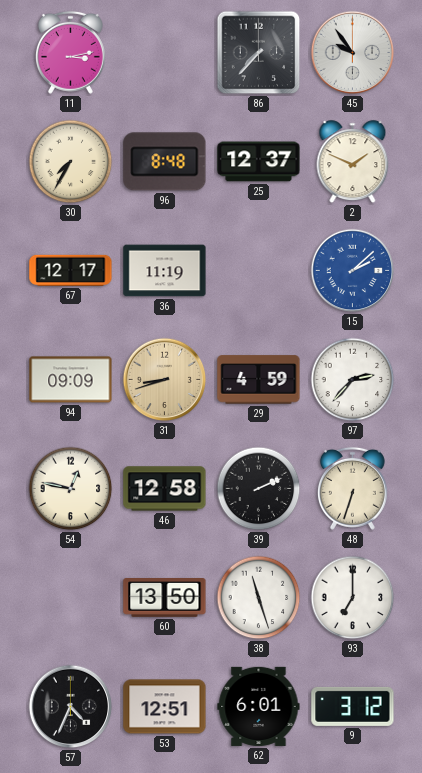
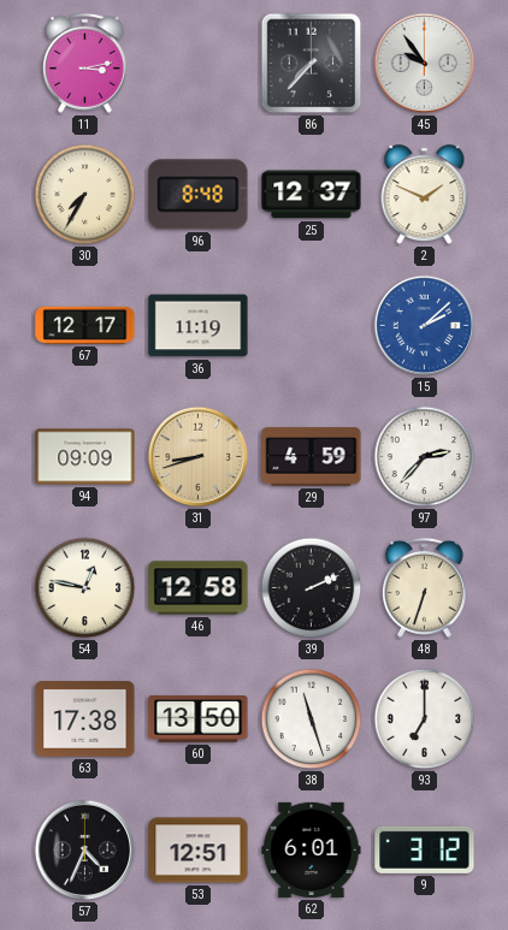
63: none -> 17:38
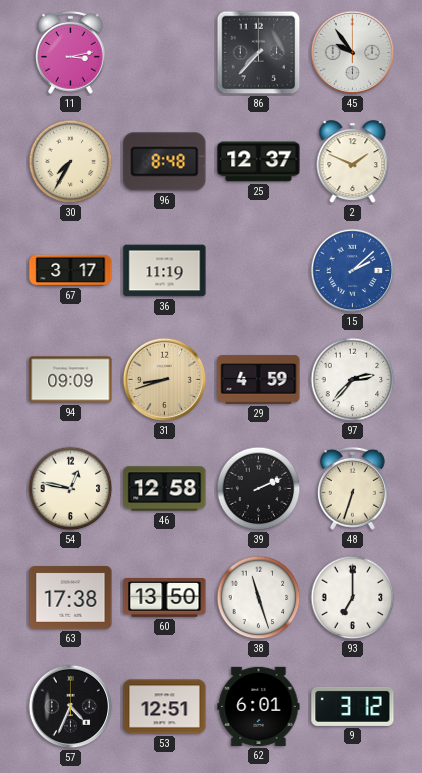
67: 12:17 -> 3:17
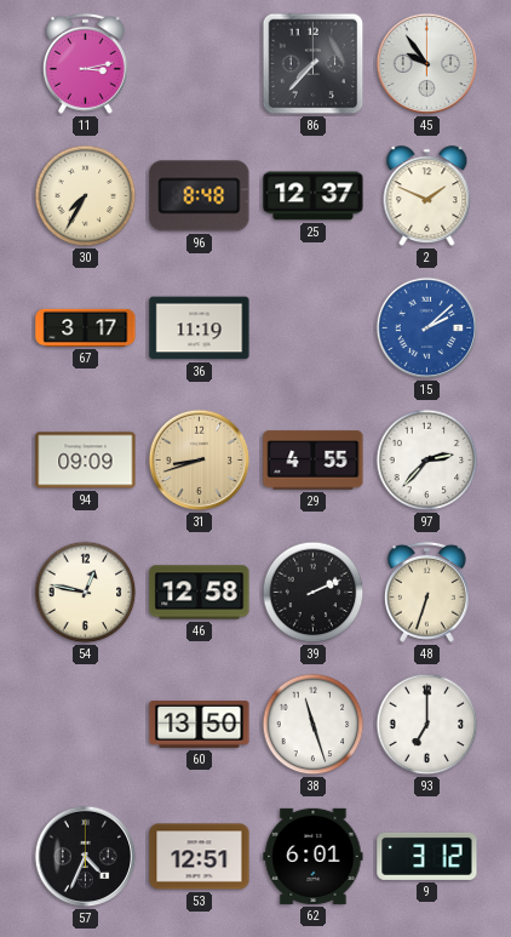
29: 4:59 -> 4:55
63: 17:38 -> none
